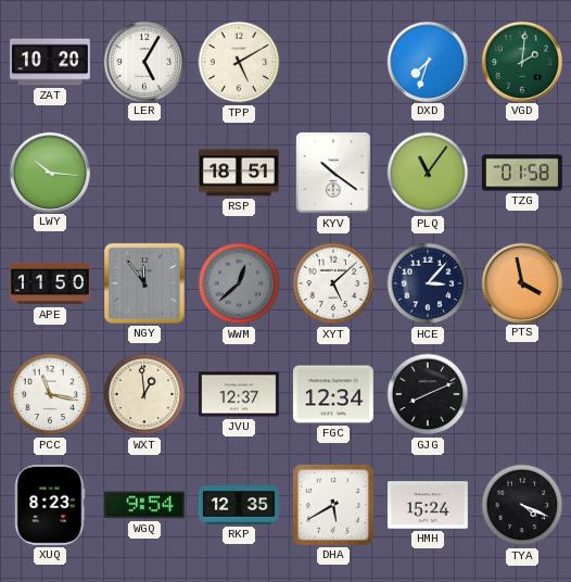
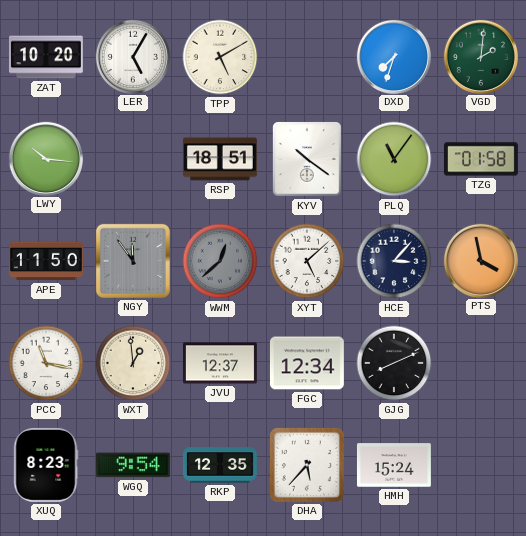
DHA: 5:40 -> 5:37
TYA: 4:19 -> none
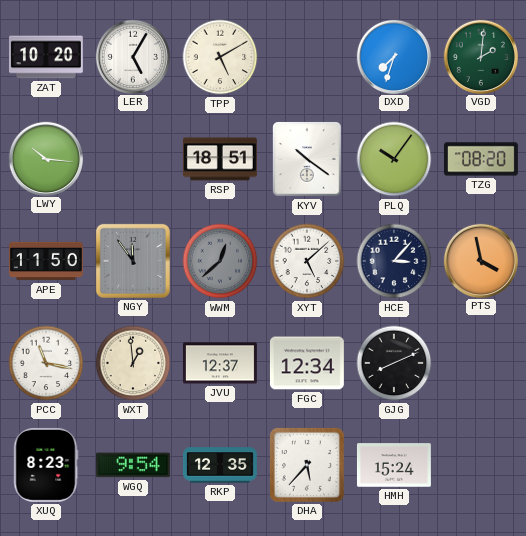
PLQ: 11:06 -> 10:06
TZG: 01:58 -> 08:20
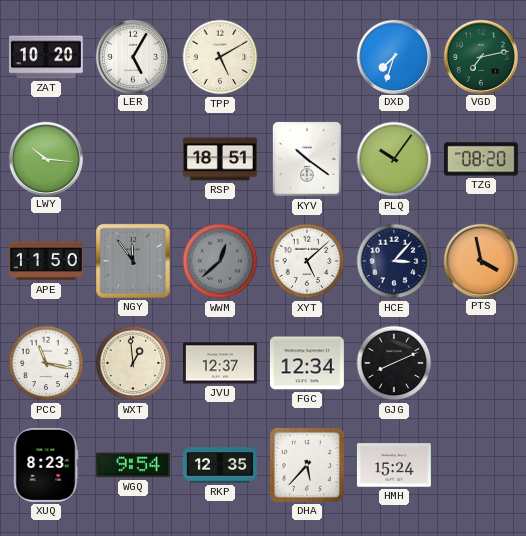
VGD: 2:01 -> 7:13
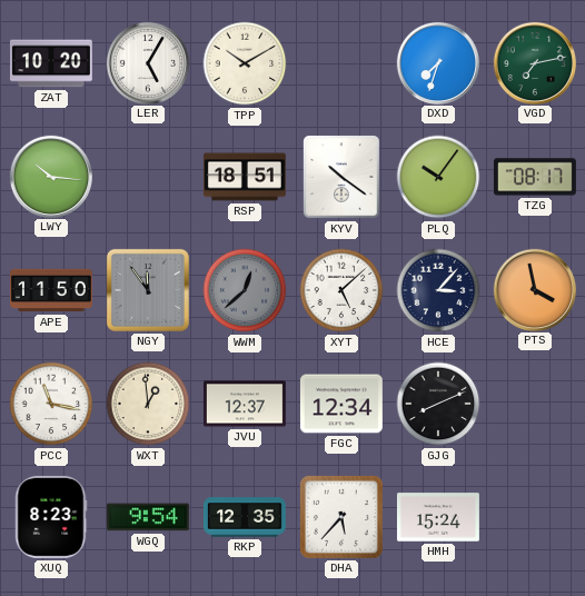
TPP: 5:10 -> 10:10
TZG: 08:20 -> 08:17
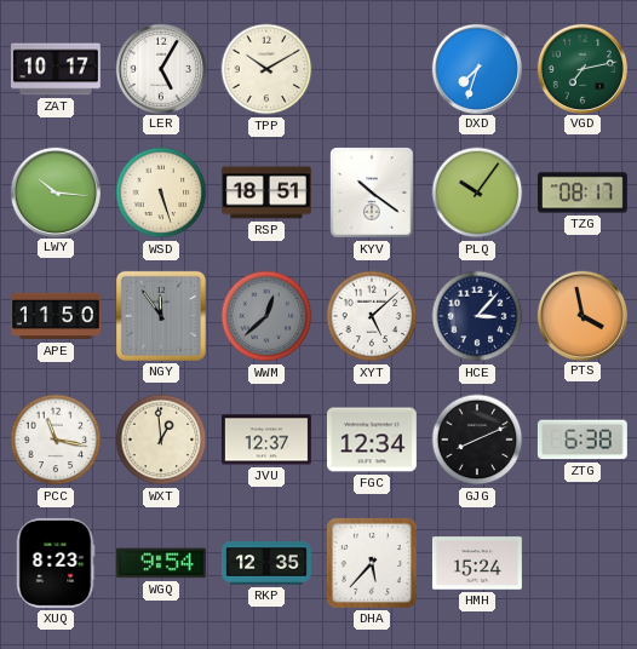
ZAT: 10:20 -> 10:17
WSD: none -> 5:27
ZTG: none -> 6:38
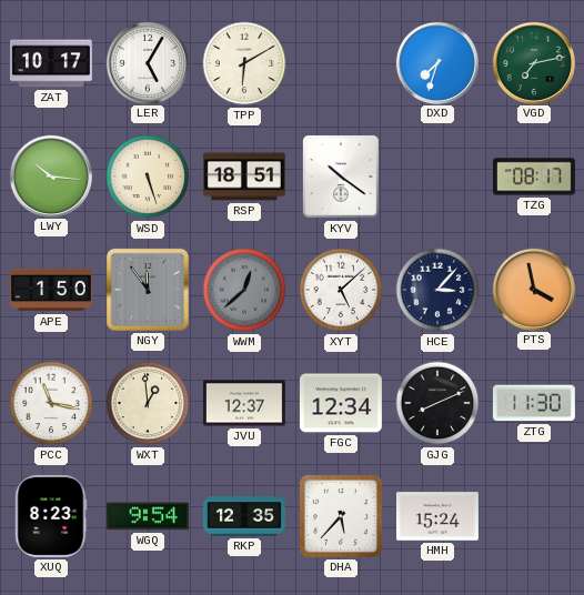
TPP: 10:10 -> 6:10
PLQ: 10:06 -> none
APE: 11:50 -> 1:50
ZTG: 6:38 -> 11:30
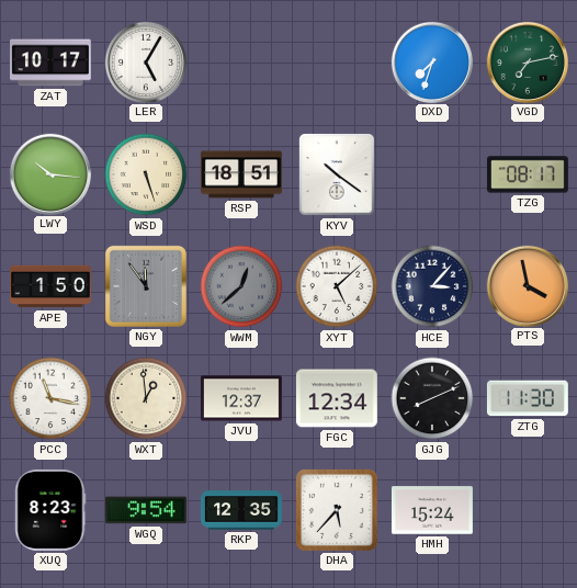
TPP: 6:10 -> none
